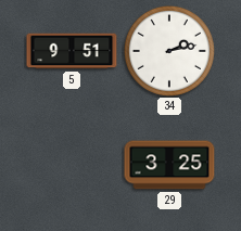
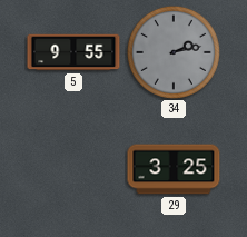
5: 9:51 -> 9:55
34 dial: white -> grey
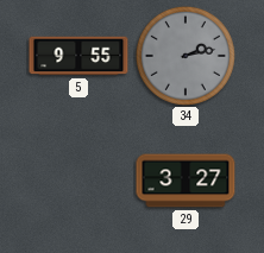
29: 3:25 -> 3:27
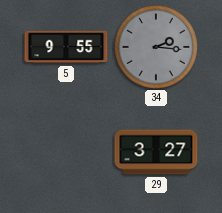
34: 2:13 -> 2:16
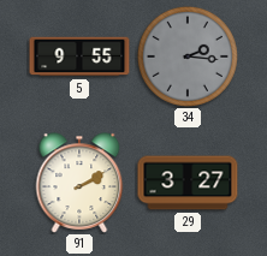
91: none -> 2:10
